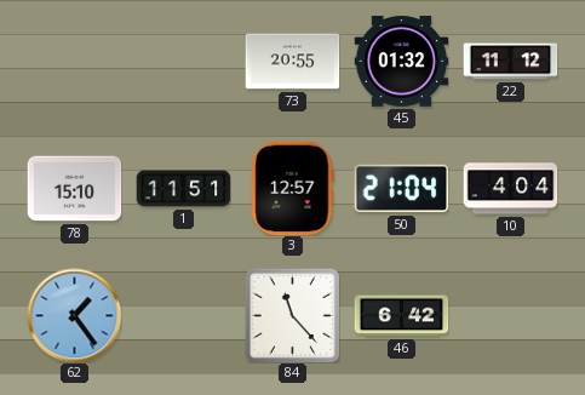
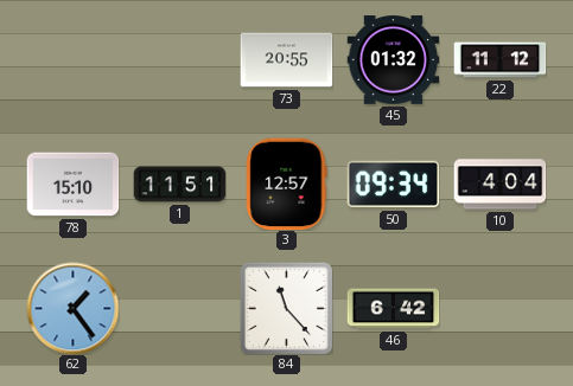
50: 21:04 -> 09:34
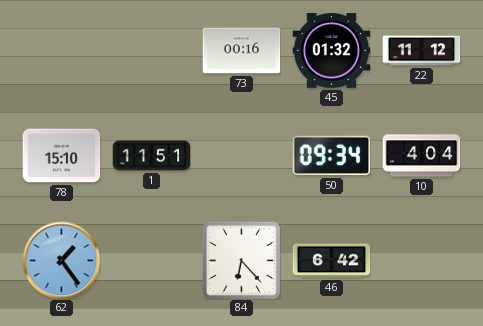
73: 20:55 -> 00:16
3: 12:57 -> none
84: 11:23 -> 6:23
